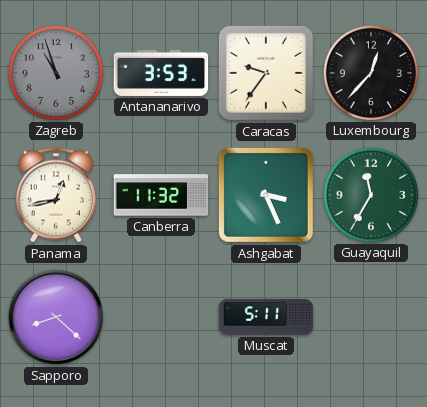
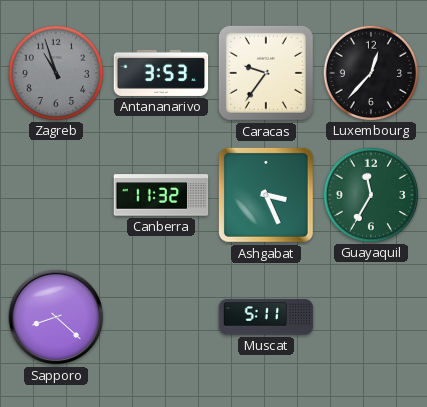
Panama: 12:43 -> none
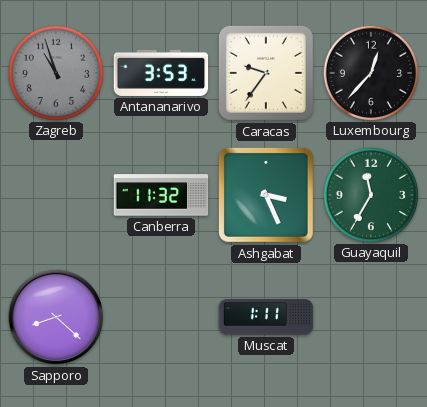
Muscat: 5:11 -> 1:11
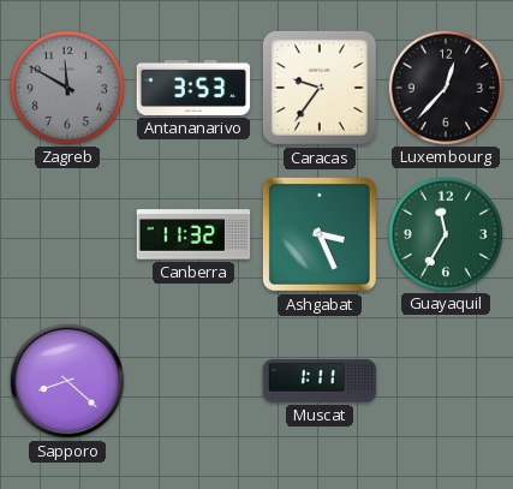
Zagreb: 10:57 -> 11:50
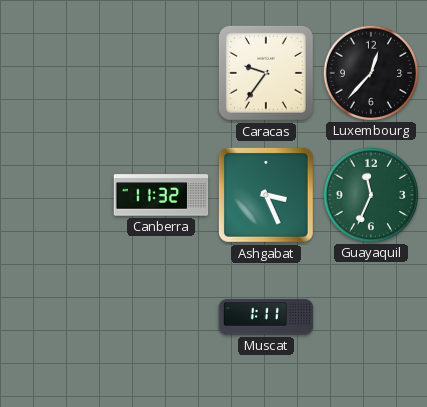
Zagreb: 11:50 -> none
Antananarivo: 3:53 -> none
Guayaquil: 11:35 -> 11:34
Sapporo: 8:22 -> none
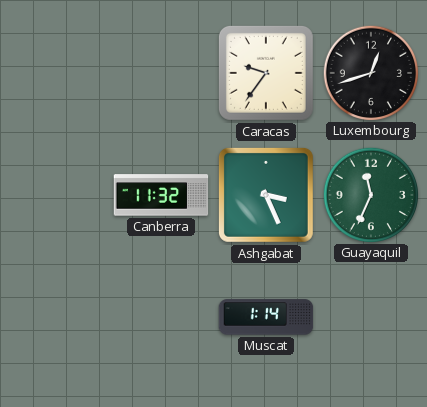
Luxembourg: 12:37 -> 12:42
Muscat: 1:11 -> 1:14
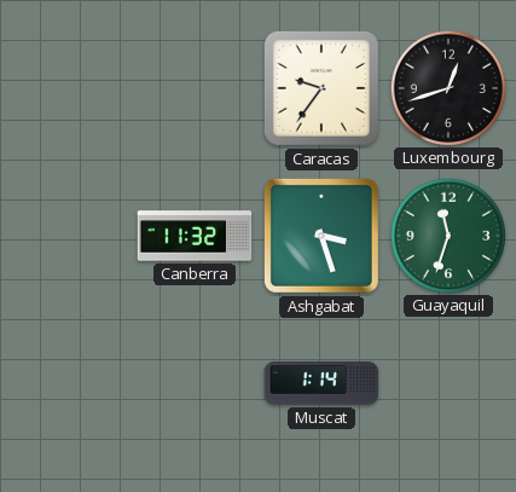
Ashgabat: 3:26 -> 3:27
Guayaquil: 11:34 -> 11:33
